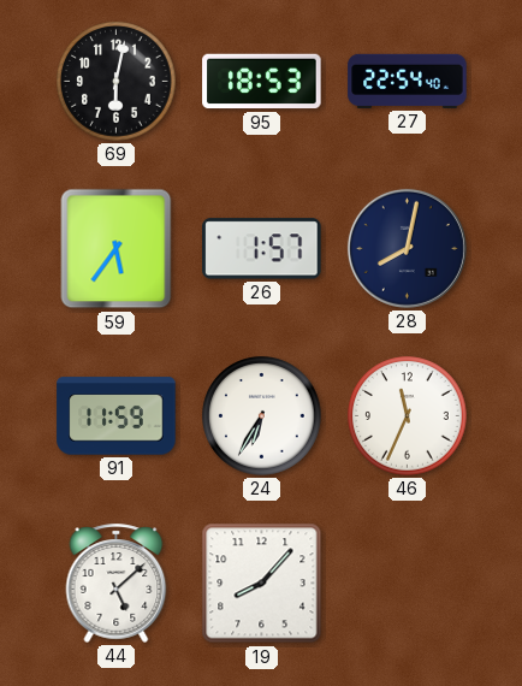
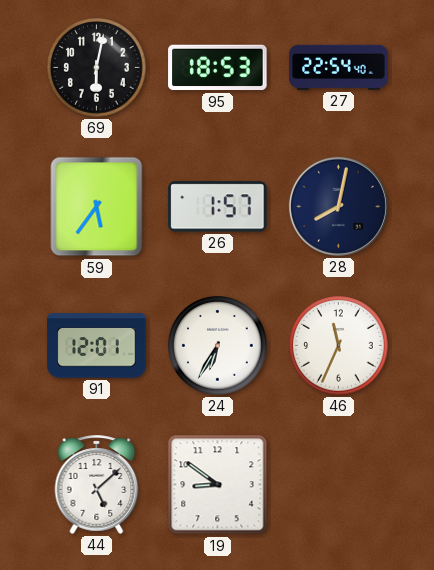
91: 11:59 -> 12:01
19: 8:07 -> 8:51
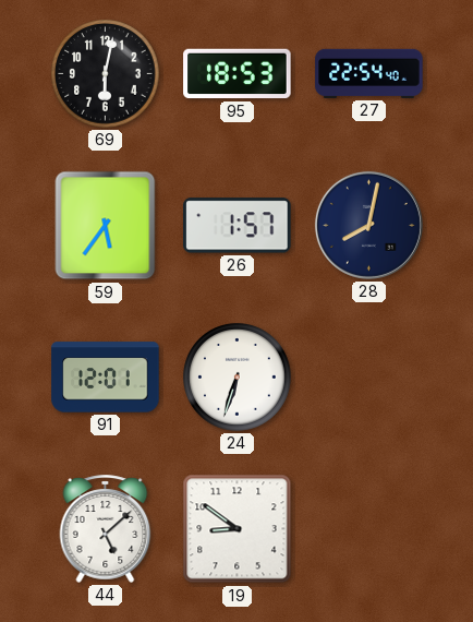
24: 6:35 -> 6:33
46: 11:34 -> none
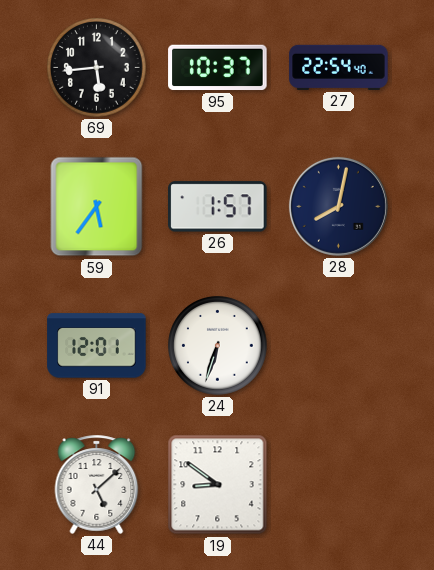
69: 6:02 -> 5:44
95: 18:53 -> 10:37
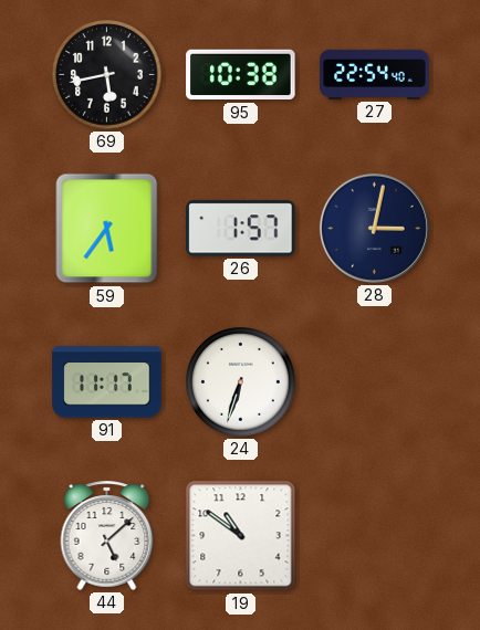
69: 5:44 -> 5:43
95: 10:37 -> 10:38
28: 8:02 -> 3:02
91: 12:01 -> 11:17
19: 8:51 -> 10:51
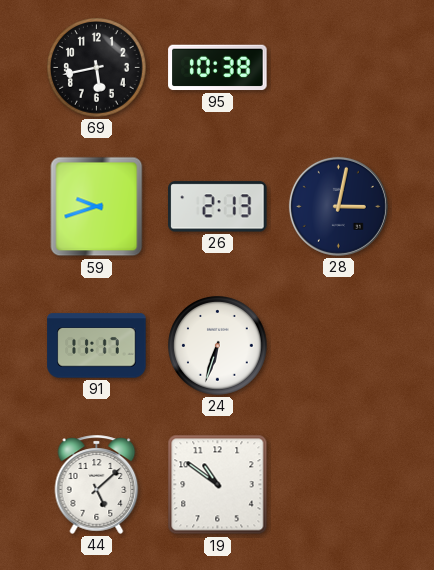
27: 22:54 -> none
59: 5:36 -> 9:42
26: 1:57 -> 2:13
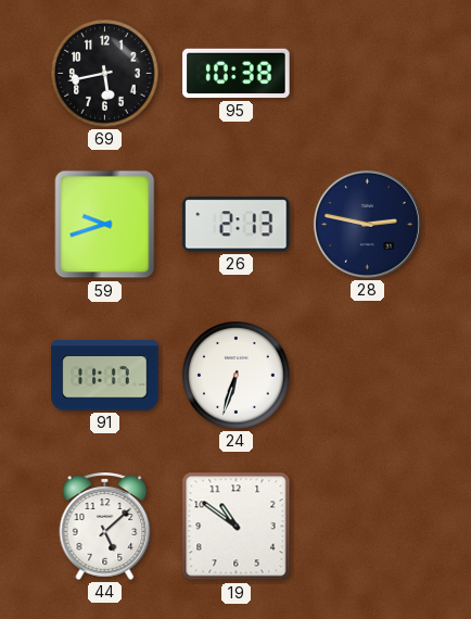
28: 3:02 -> 2:47
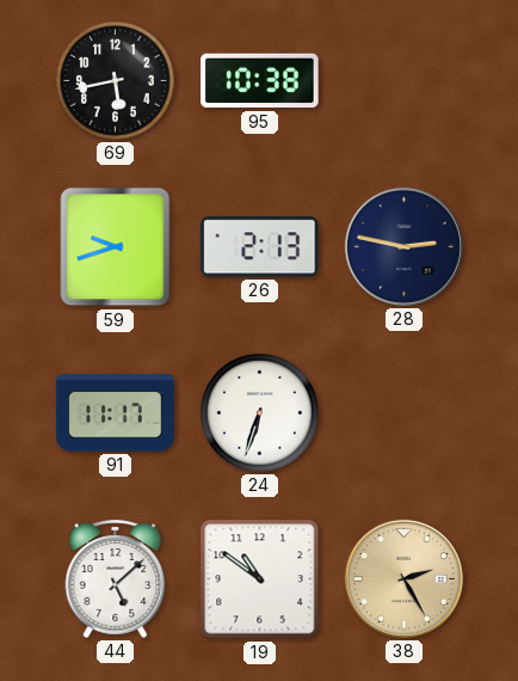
38: none -> 2:25
